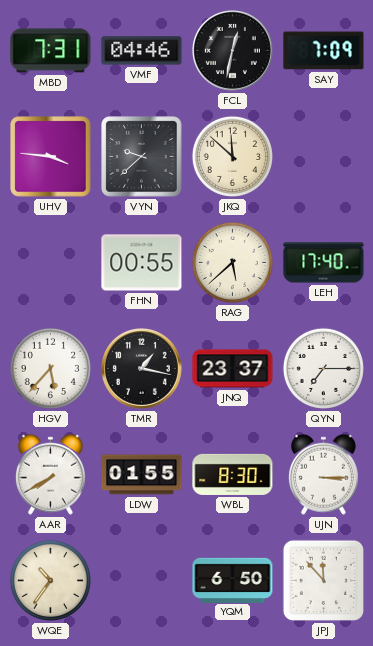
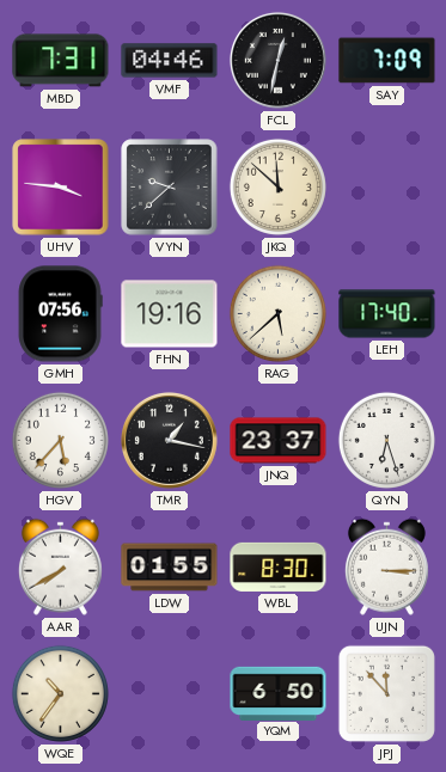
GMH: none -> 07:56
FHN: 00:55 -> 19:16
QYN: 7:15 -> 6:27
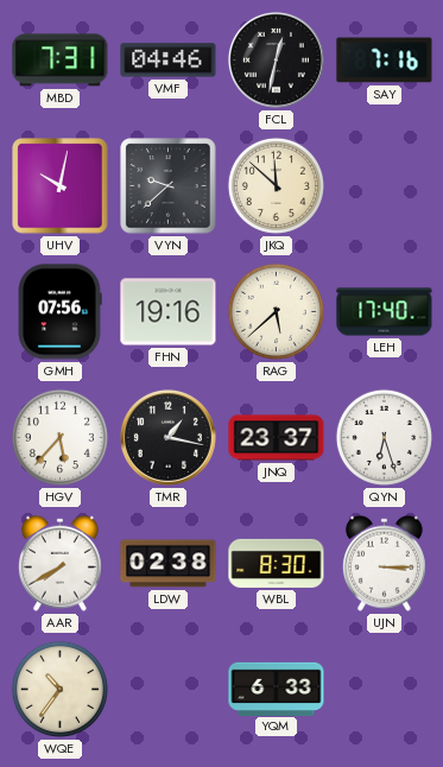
SAY: 7:09 -> 7:16
UHV: 3:46 -> 10:02
LDW: 01:55 -> 02:38
YQM: 6:50 -> 6:33
JPJ: 11:53 -> none
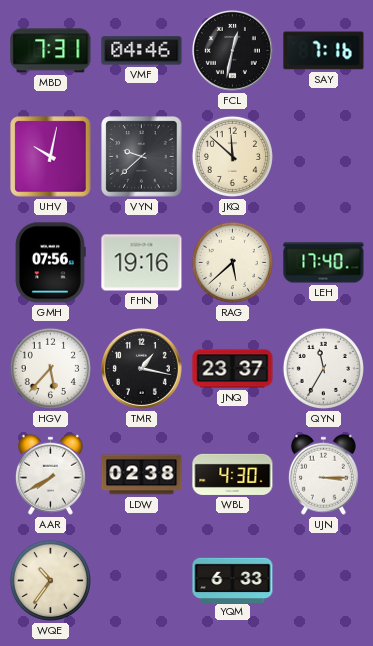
QYN: 6:27 -> 11:35
WBL: 8:30 -> 4:30
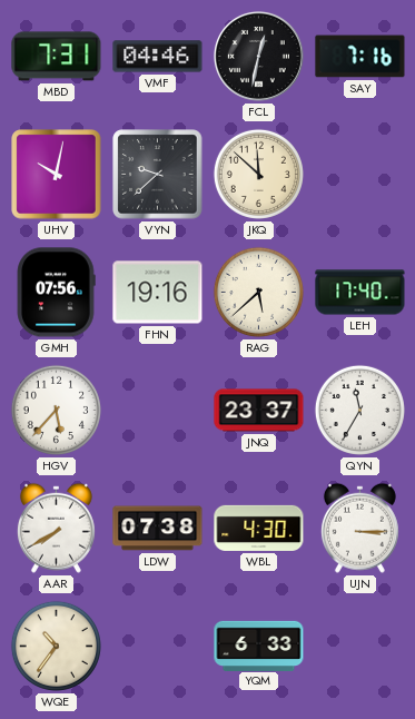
TMR: 1:17 -> none
LDW: 02:38 -> 07:38
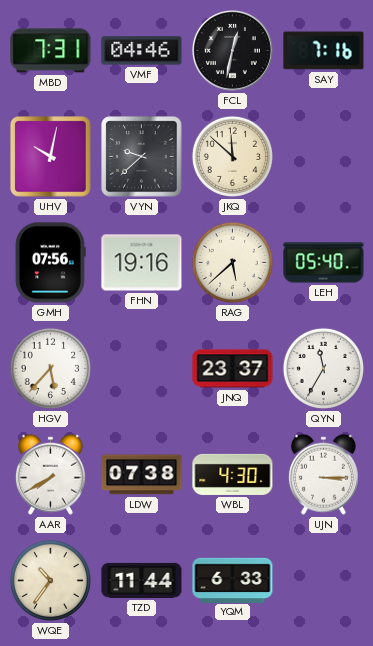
LEH: 17:40 -> 05:40
TZD: none -> 11:44
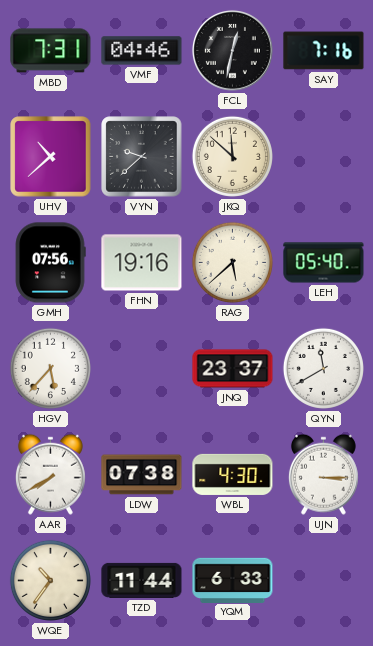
UHV: 10:02 -> 10:38
QYN: 11:35 -> 11:40
